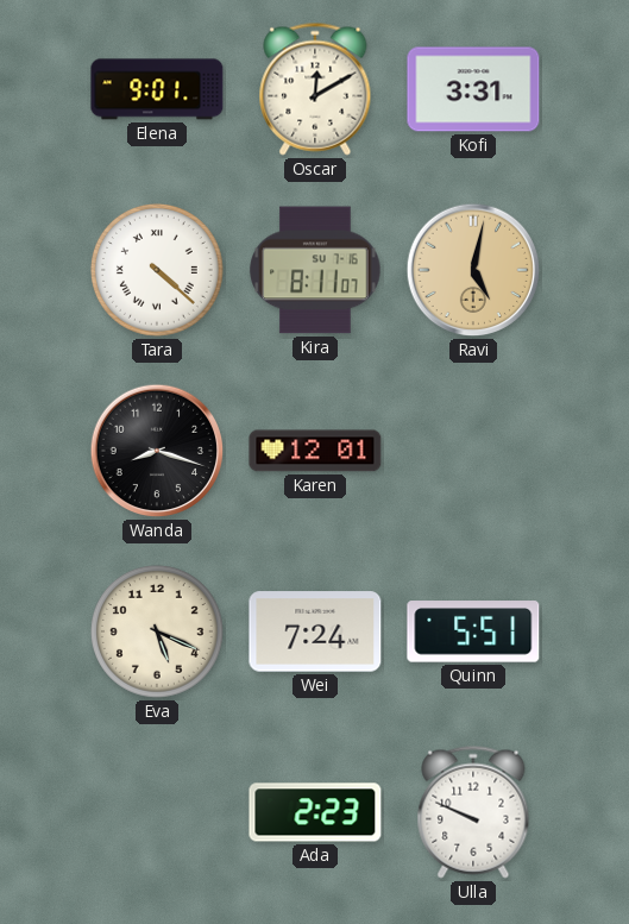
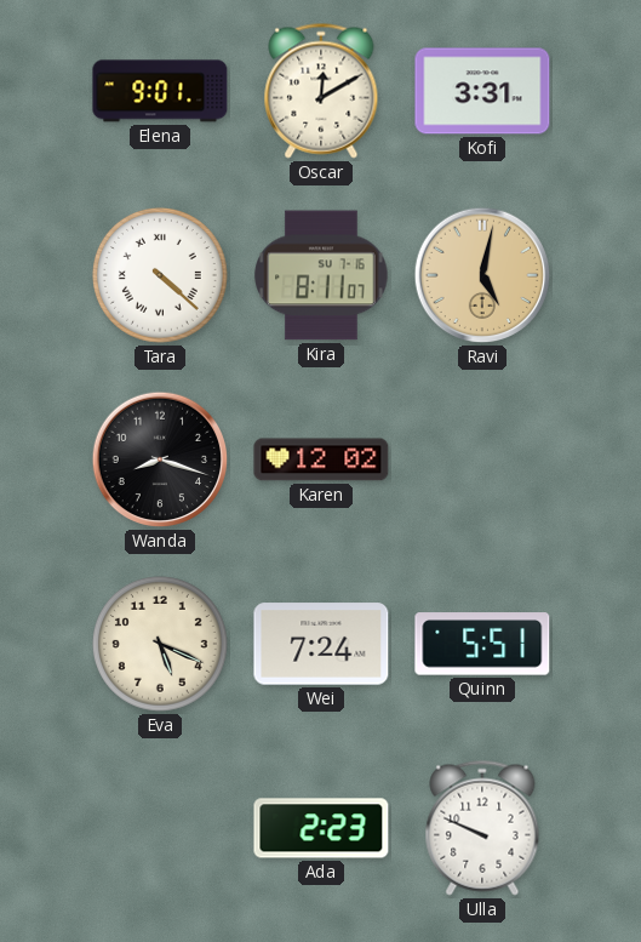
Karen: 12:01 -> 12:02
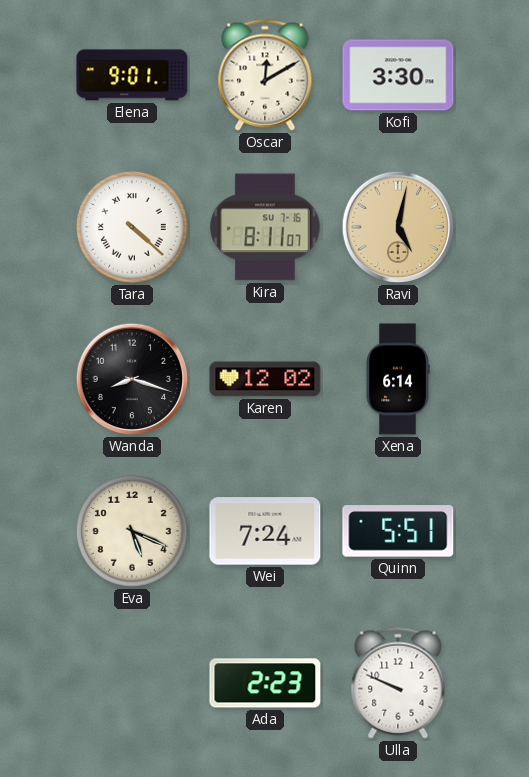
Kofi: 3:31 -> 3:30
Xena: none -> 6:14
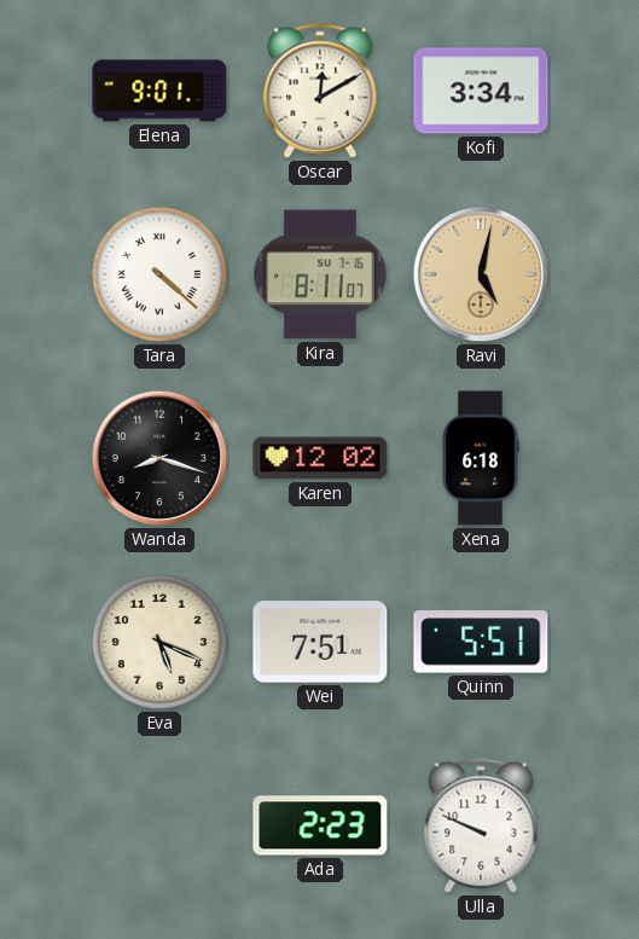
Kofi: 3:30 -> 3:34
Xena: 6:14 -> 6:18
Wei: 7:24 -> 7:51
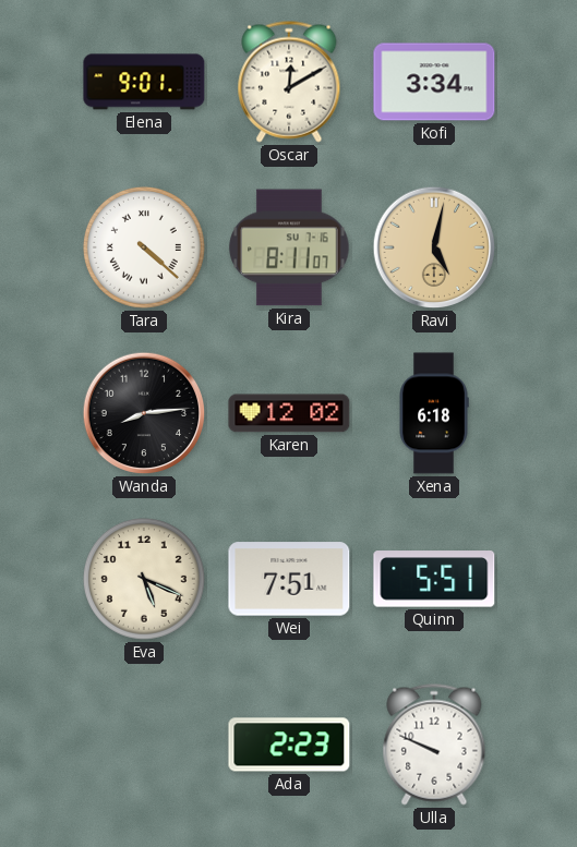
Wanda: 8:18 -> 8:14
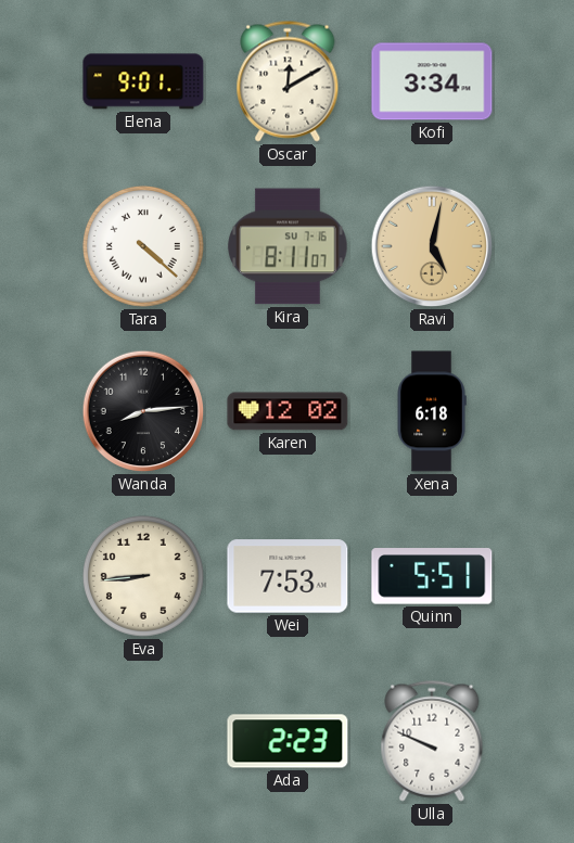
Eva: 5:19 -> 8:44
Wei: 7:51 -> 7:53
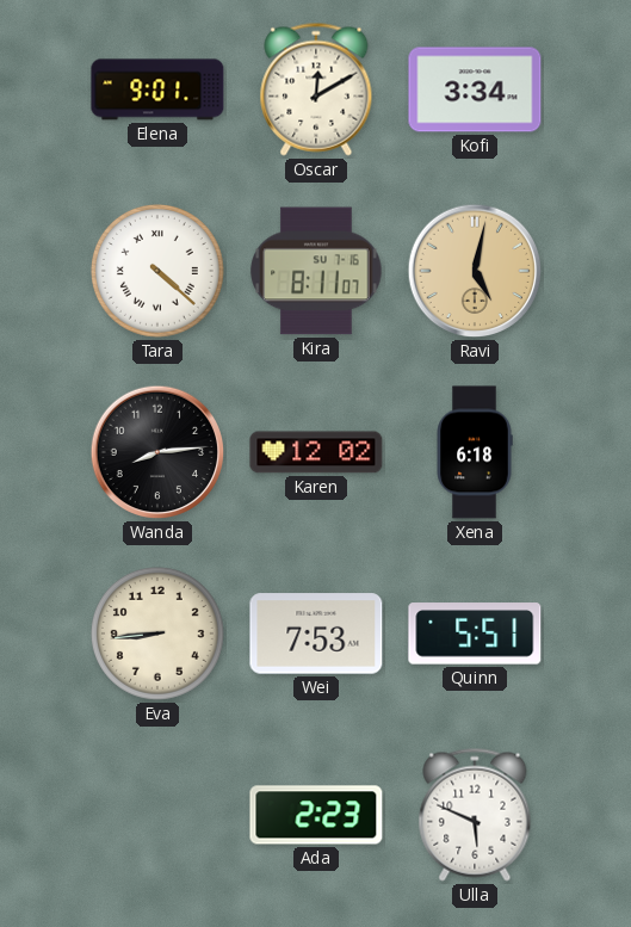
Ulla: 9:49 -> 5:49
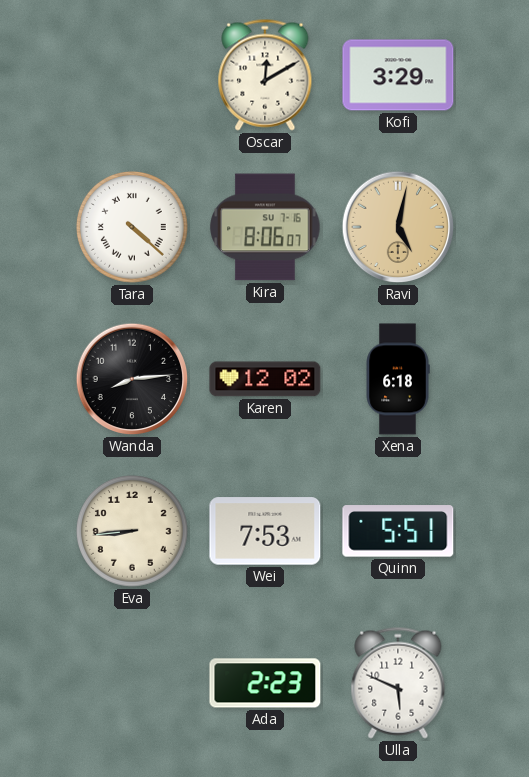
Elena: 9:01 -> none
Kofi: 3:34 -> 3:29
Kira: 8:11 -> 8:06
